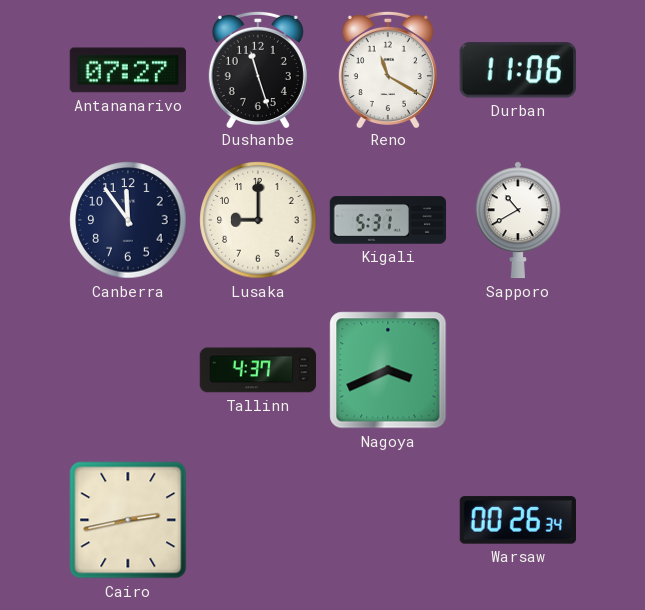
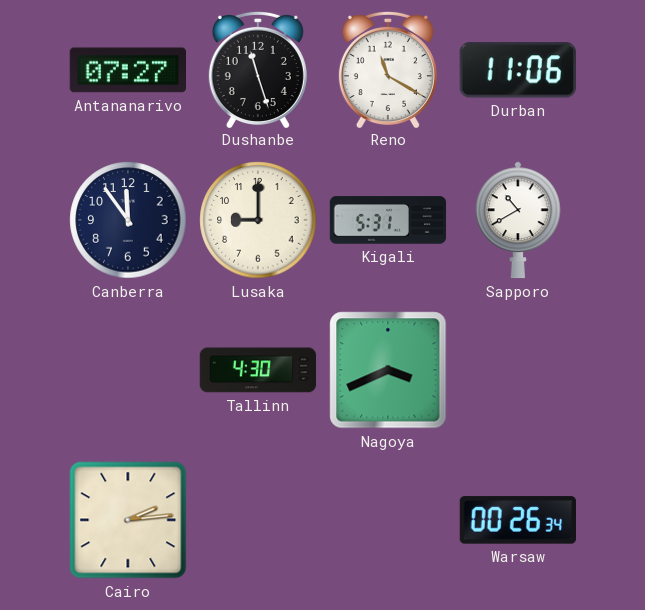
Tallinn: 4:37 -> 4:30
Cairo: 2:43 -> 2:14
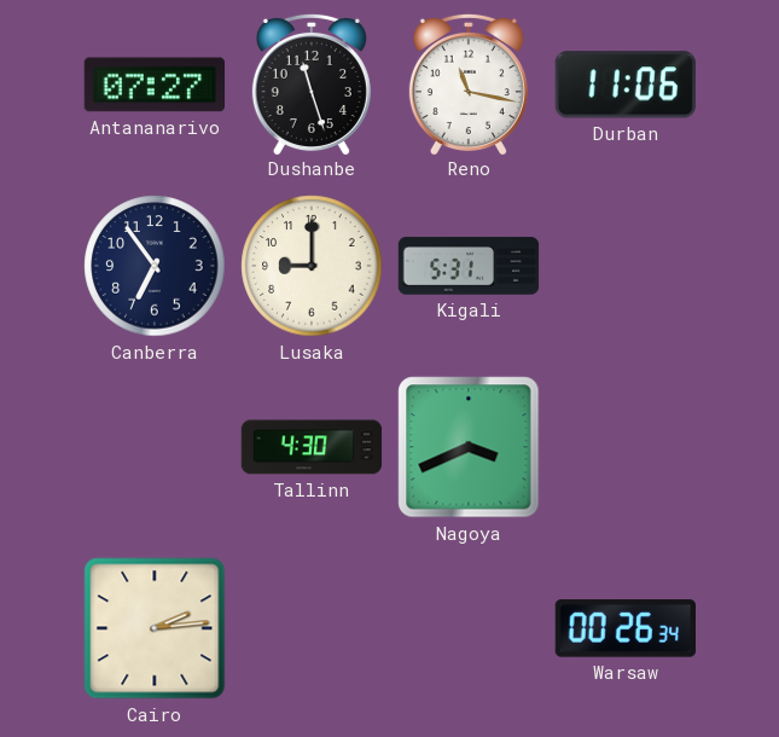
Reno: 11:20 -> 11:17
Canberra: 11:54 -> 6:54
Sapporo: 10:40 -> none
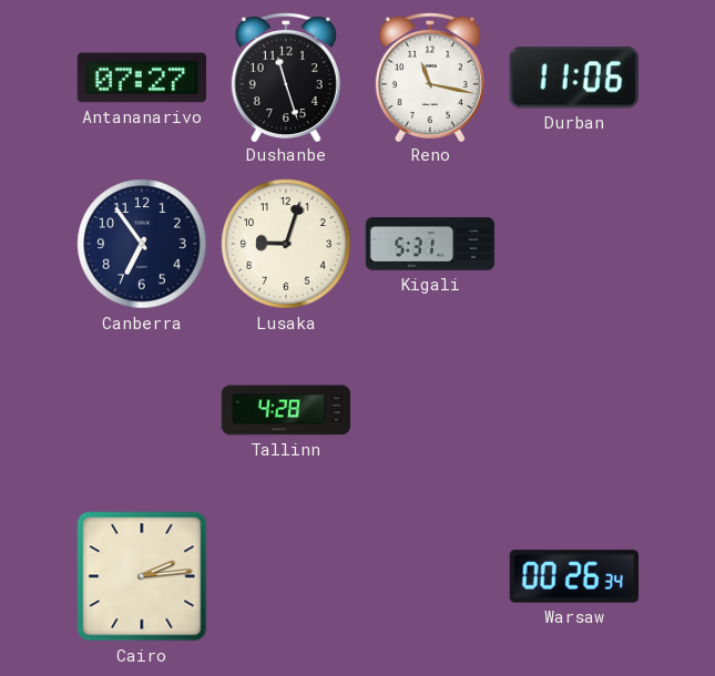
Lusaka: 9:00 -> 9:03
Tallinn: 4:30 -> 4:28
Nagoya: 3:41 -> none
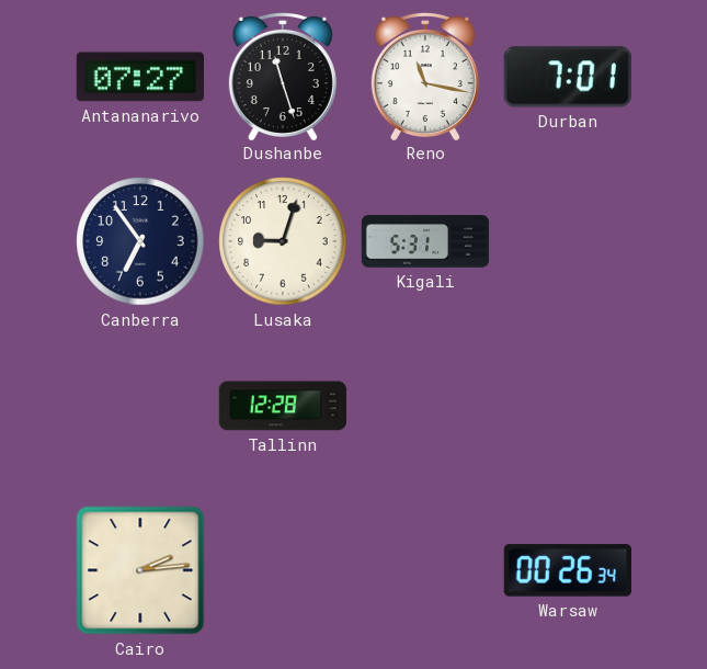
Durban: 11:06 -> 7:01
Tallinn: 4:28 -> 12:28
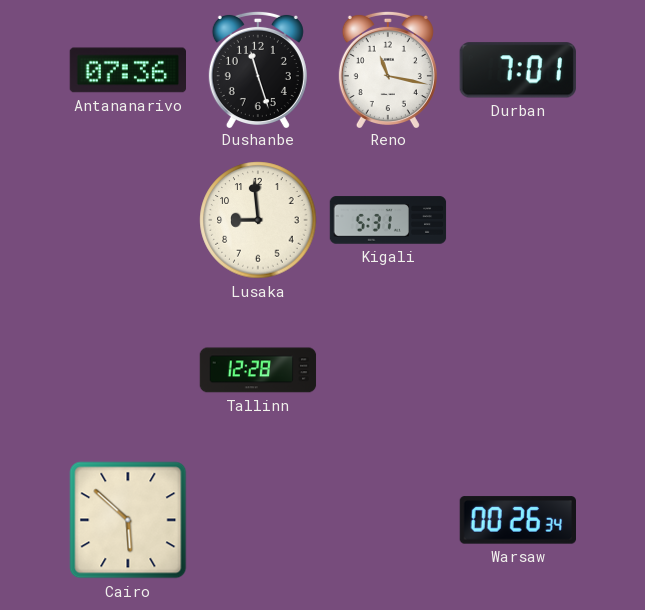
Antananarivo: 07:27 -> 07:36
Canberra: 6:54 -> none
Lusaka: 9:03 -> 8:59
Cairo: 2:14 -> 5:52
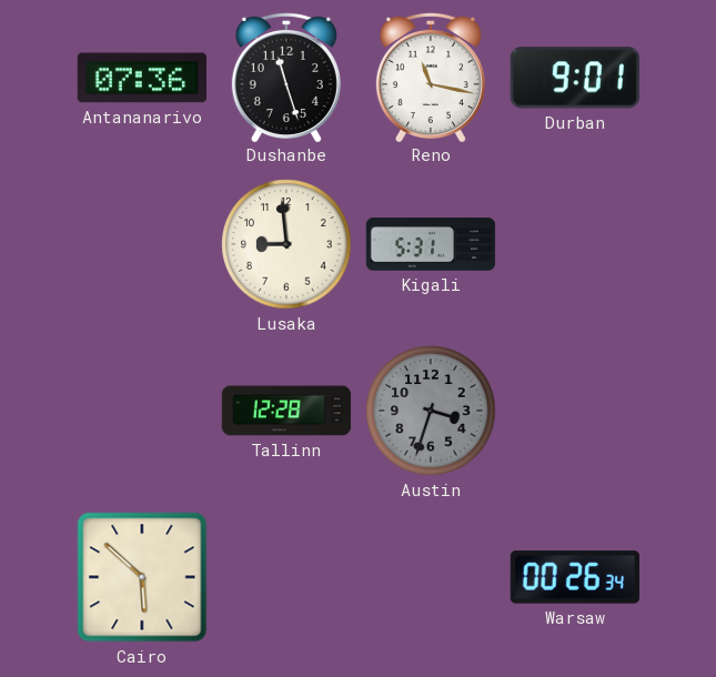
Durban: 7:01 -> 9:01
Austin: none -> 3:33
